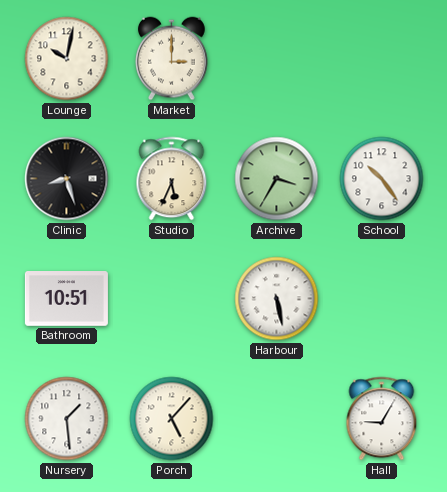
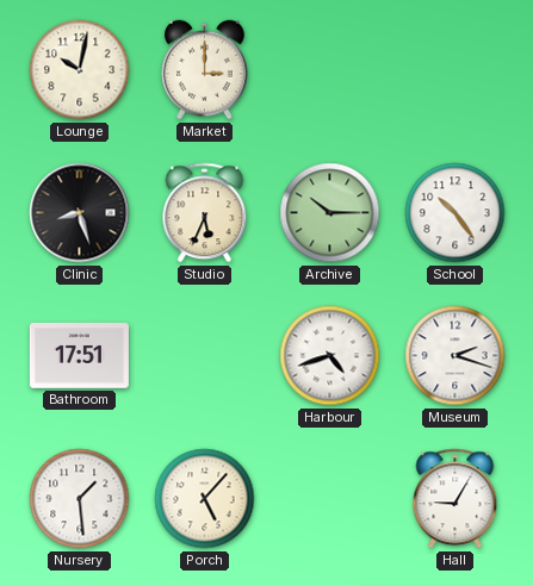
Archive: 3:35 -> 10:15
Bathroom: 10:51 -> 17:51
Harbour: 5:28 -> 4:42
Museum: none -> 2:18
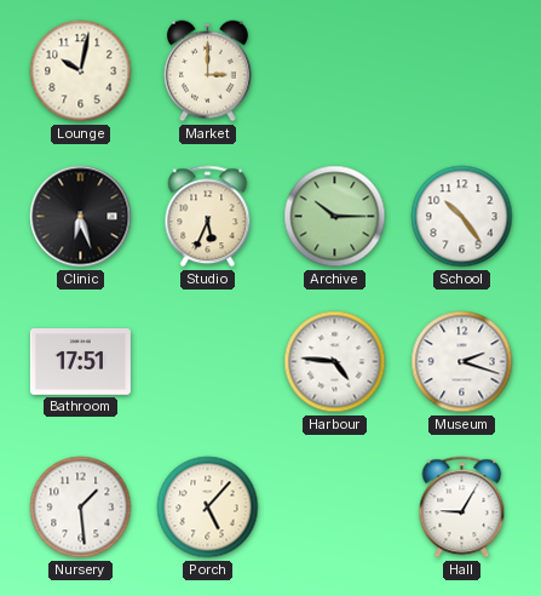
Clinic: 8:27 -> 6:27
Harbour: 4:42 -> 4:46
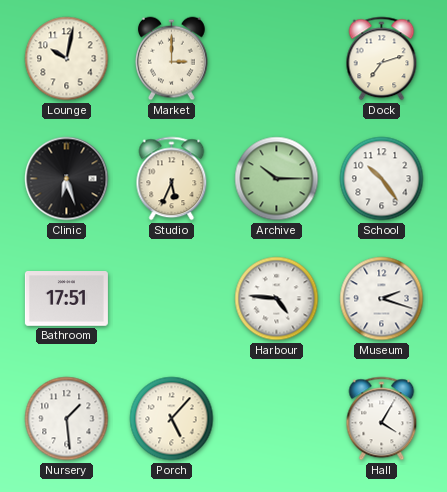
Dock: none -> 7:12
Hall: 9:05 -> 4:05
